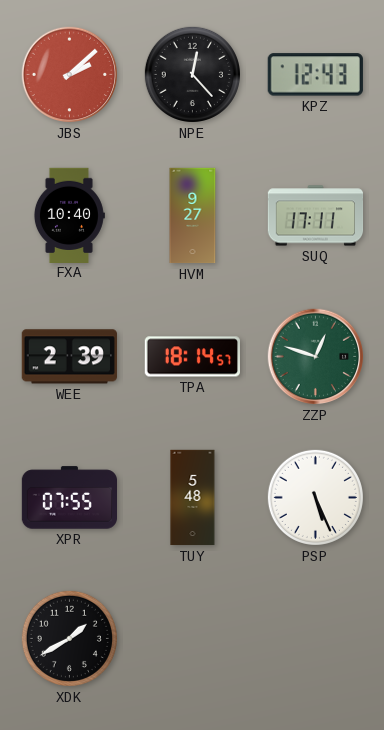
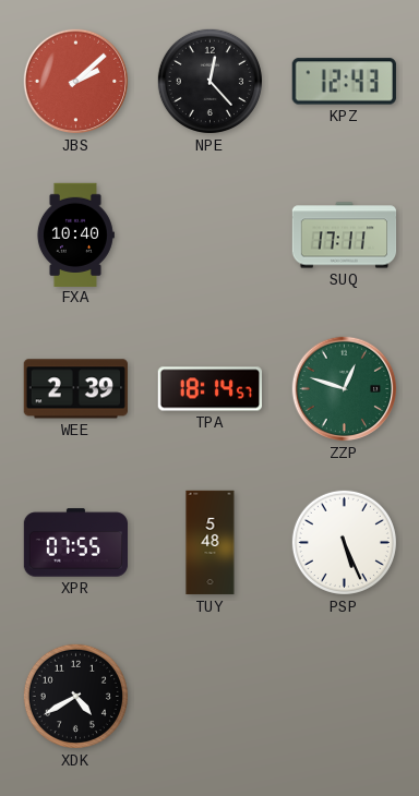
HVM: 9:27 -> none
XDK: 1:40 -> 4:40
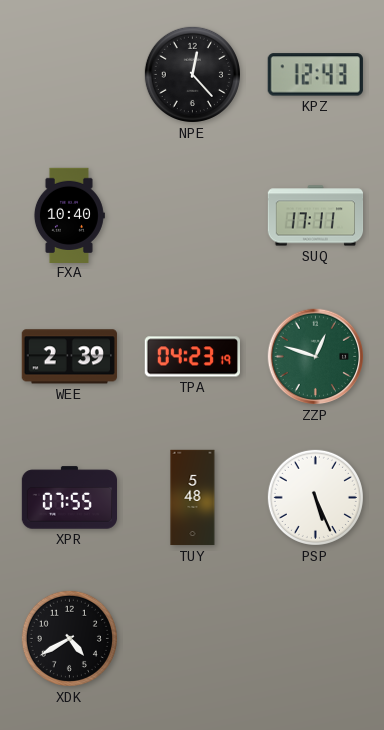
JBS: 2:08 -> none
TPA: 18:14 -> 04:23
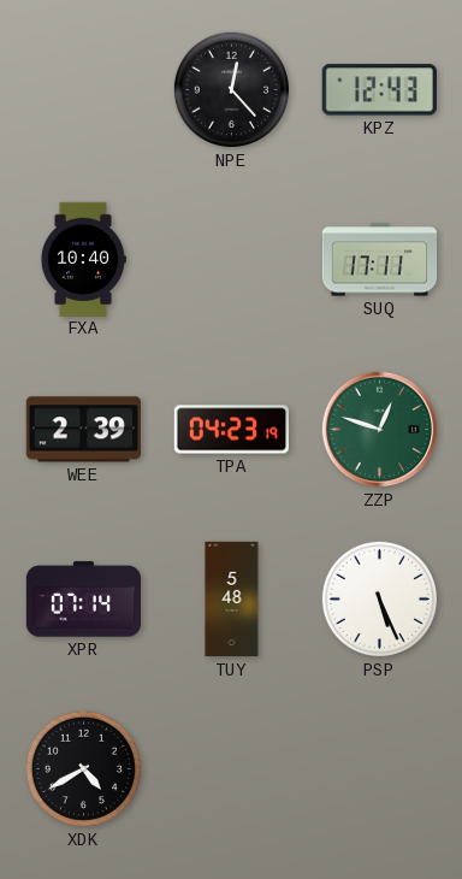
XPR: 07:55 -> 07:14
